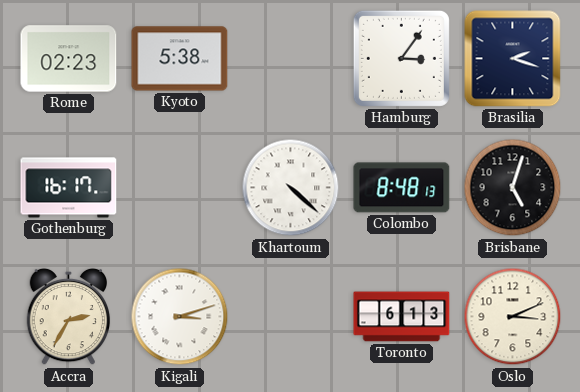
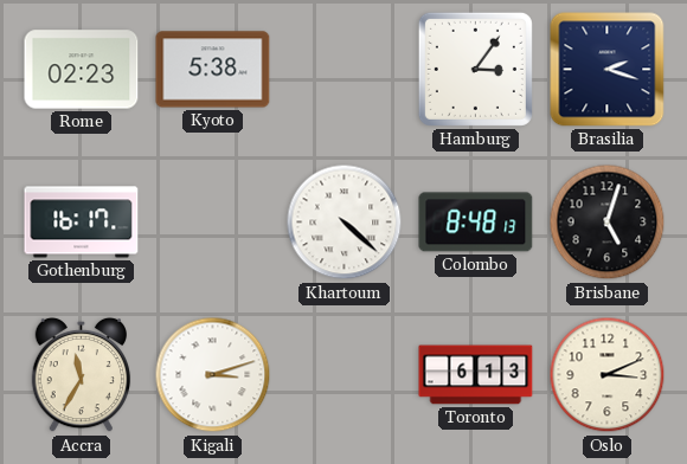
Accra: 2:35 -> 11:35
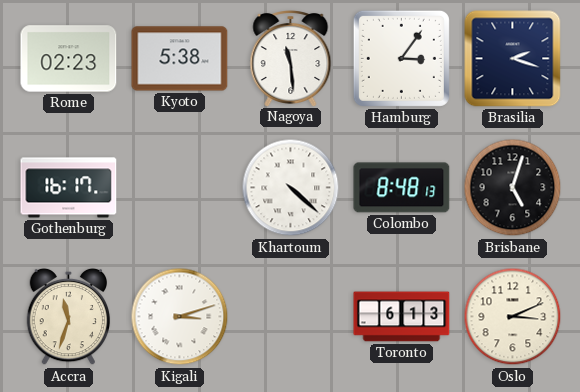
Nagoya: none -> 11:29
Accra: 11:35 -> 11:33
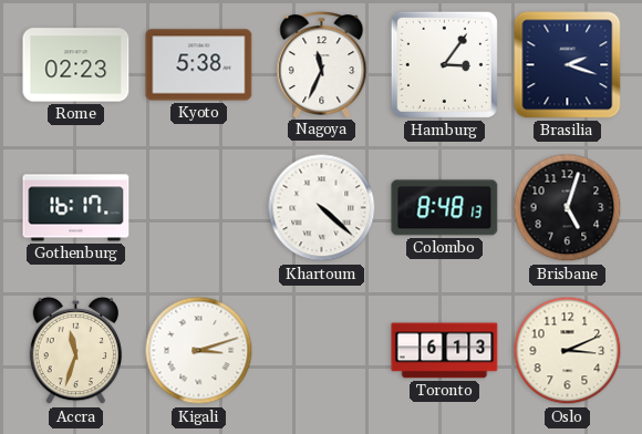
Nagoya: 11:29 -> 11:34
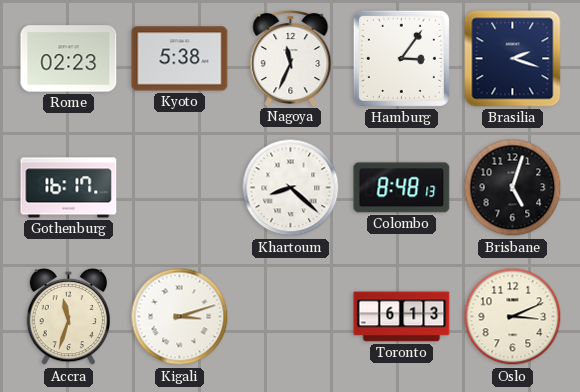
Khartoum: 4:22 -> 8:22
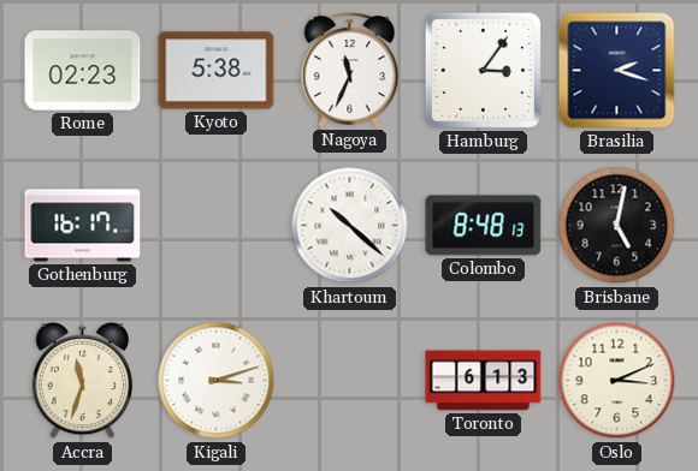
Khartoum: 8:22 -> 10:22
Brisbane: 5:03 -> 5:02
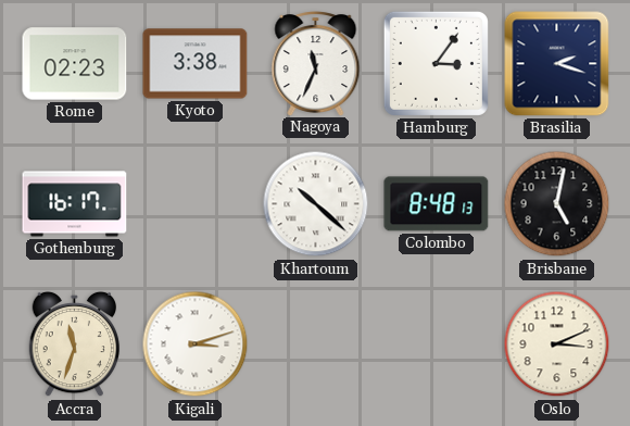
Kyoto: 5:38 -> 3:38
Toronto: 6:13 -> none
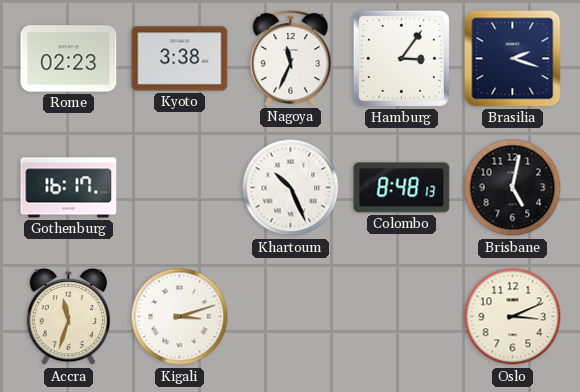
Khartoum: 10:22 -> 10:26
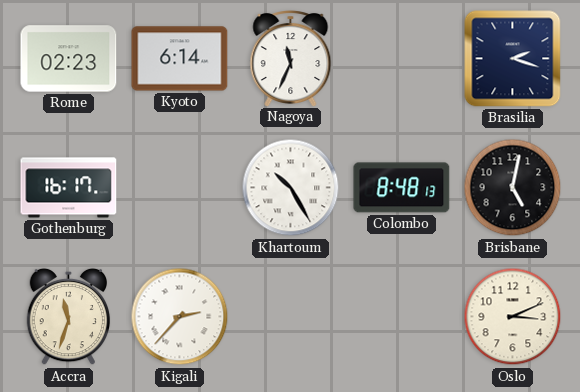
Kyoto: 3:38 -> 6:14
Hamburg: 3:06 -> none
Khartoum: 10:26 -> 10:25
Kigali: 3:12 -> 2:37
